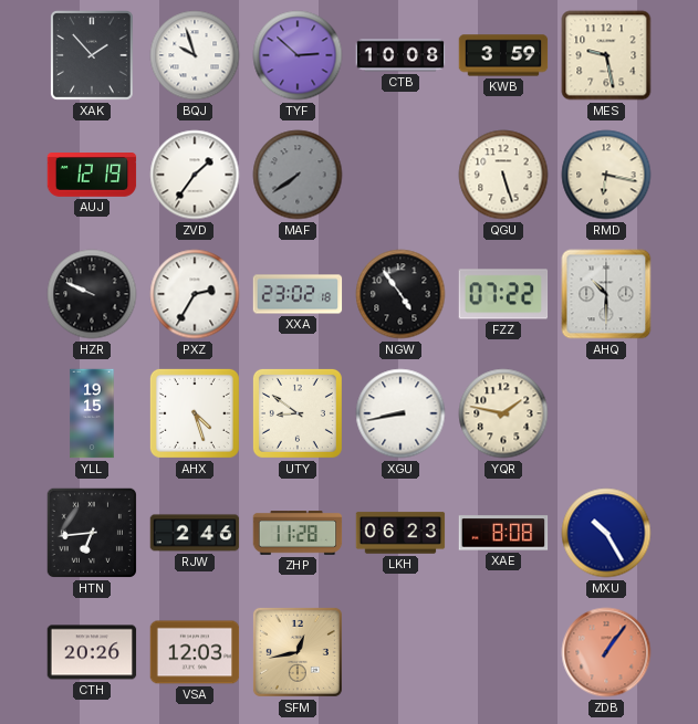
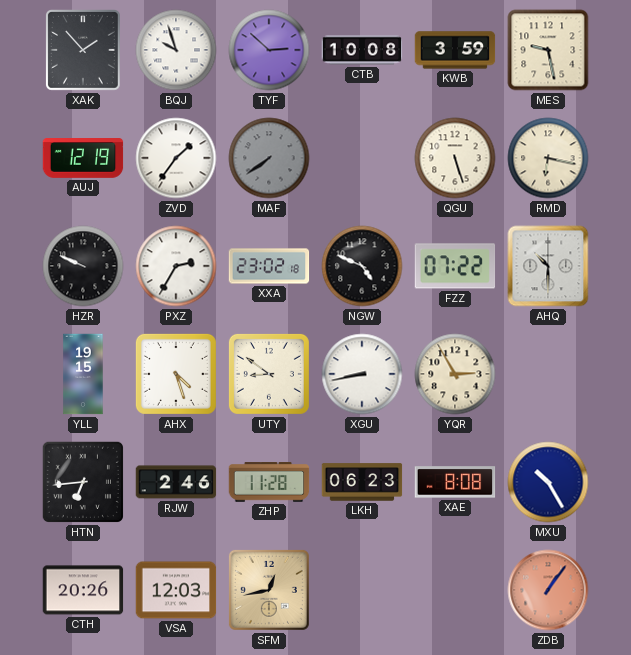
NGW: 4:54 -> 4:49
YQR: 1:47 -> 2:55
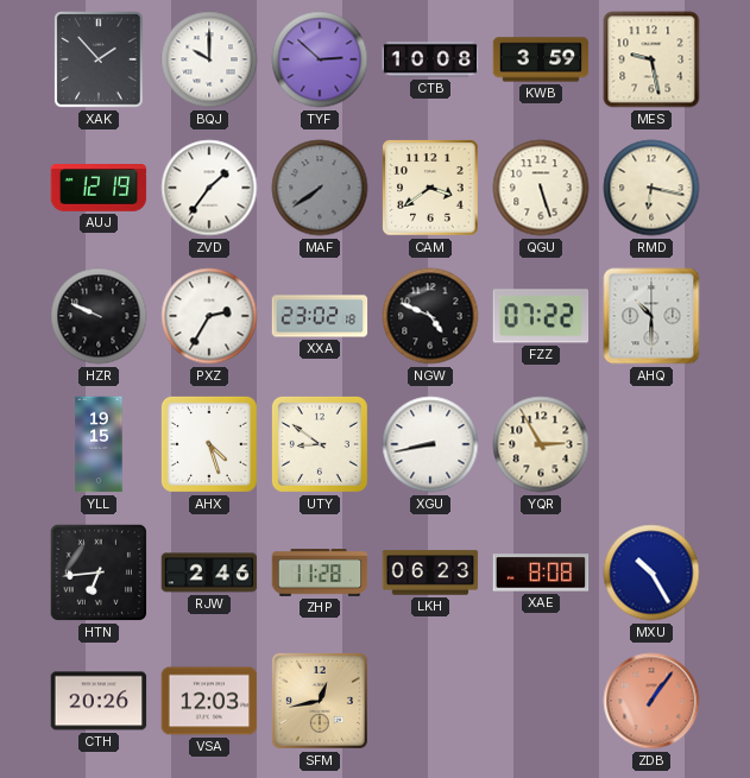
BQJ: 9:57 -> 10:00
CAM: none -> 3:39
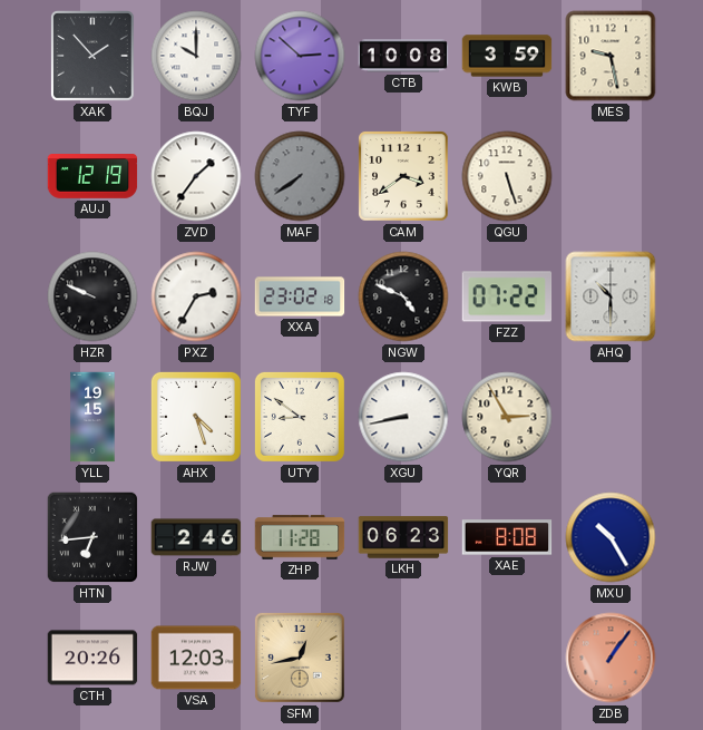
RMD: 6:17 -> none
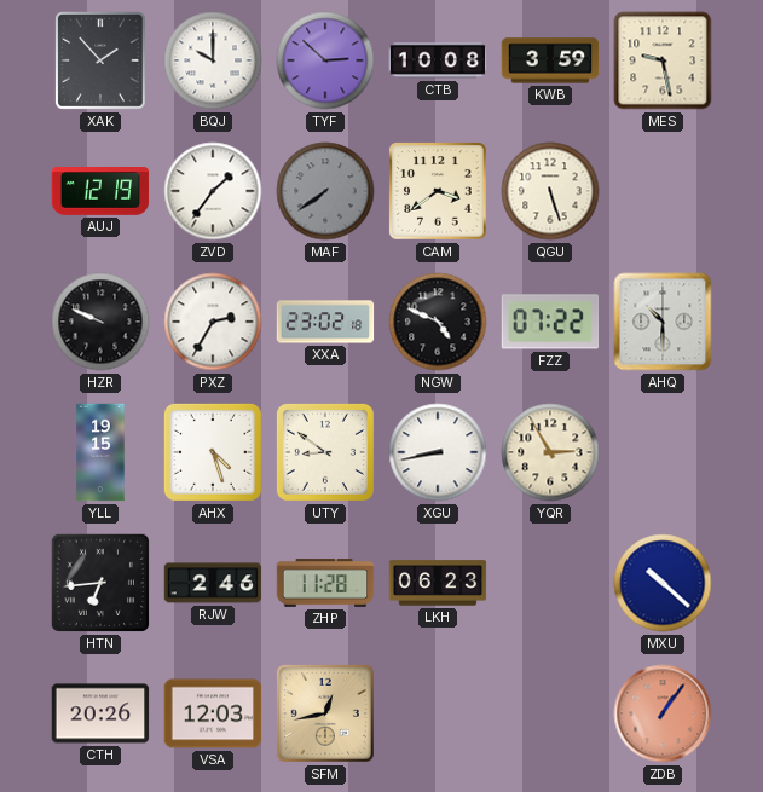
XAE: 8:08 -> none
MXU: 10:25 -> 10:22
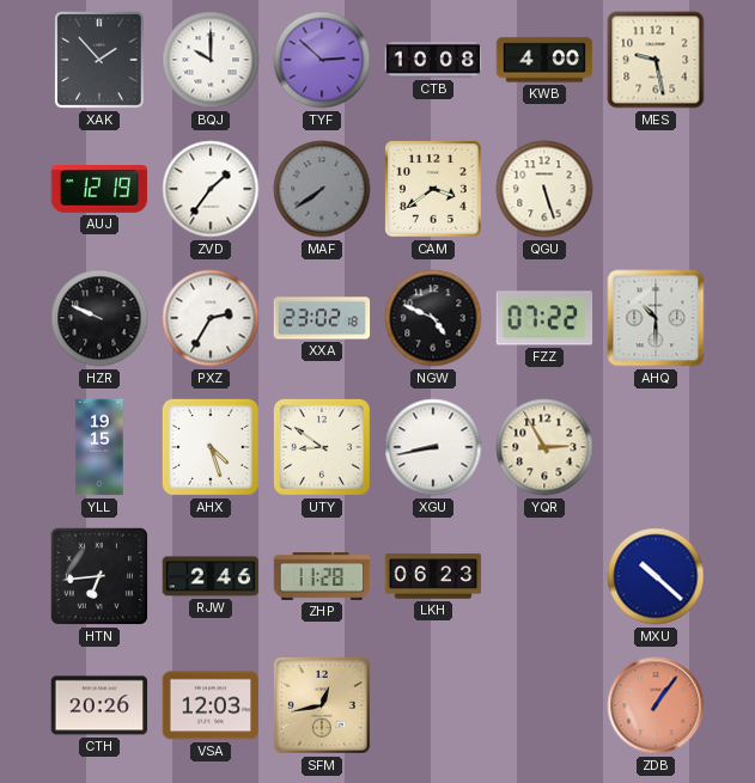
KWB: 3:59 -> 4:00
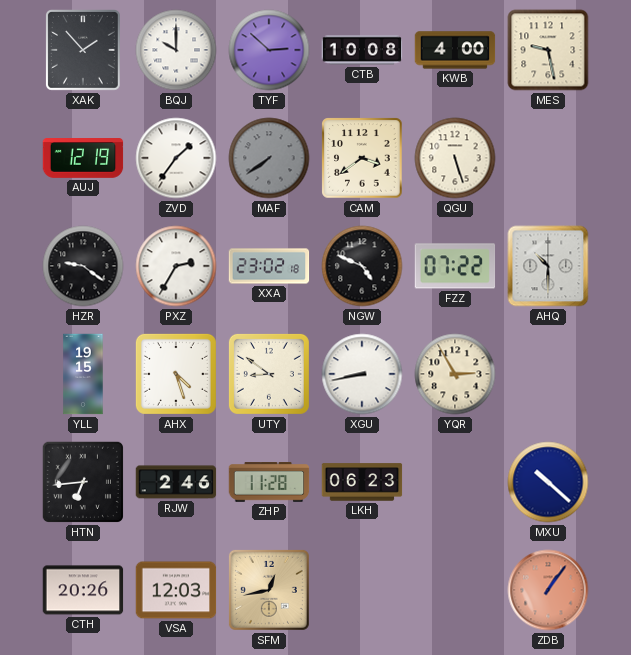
HZR: 9:49 -> 9:21
